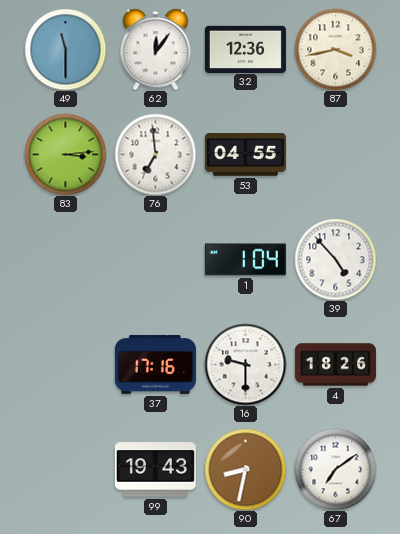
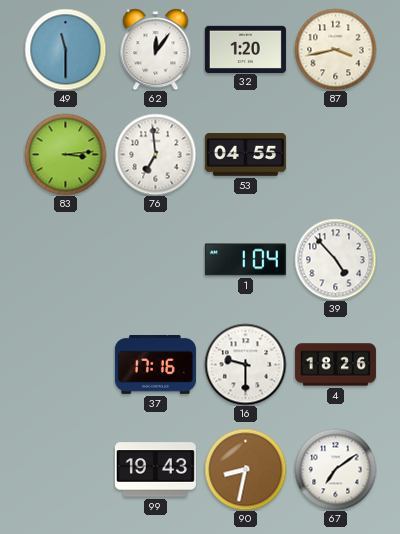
32: 12:36 -> 1:20
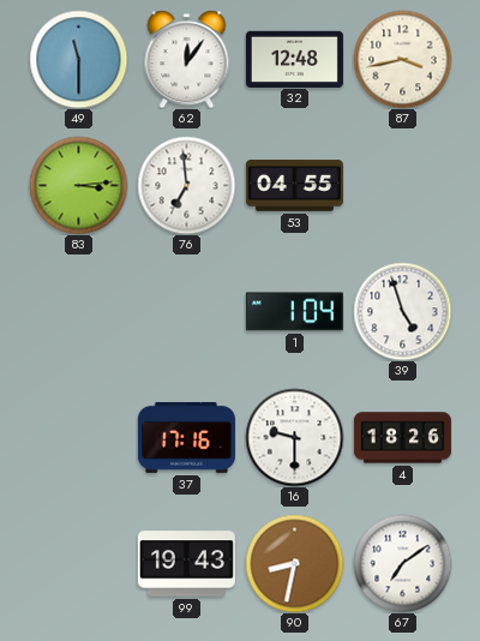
32: 1:20 -> 12:48
39: 4:53 -> 4:57
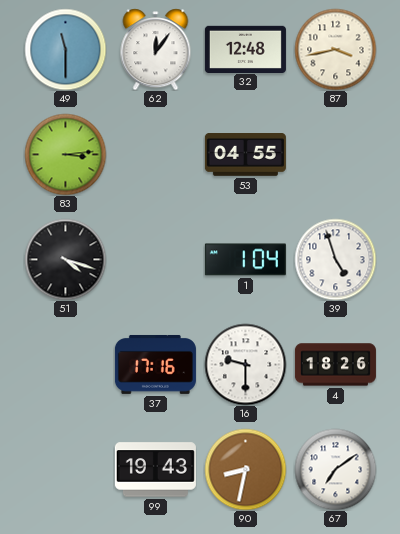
76: 6:59 -> none
51: none -> 4:18
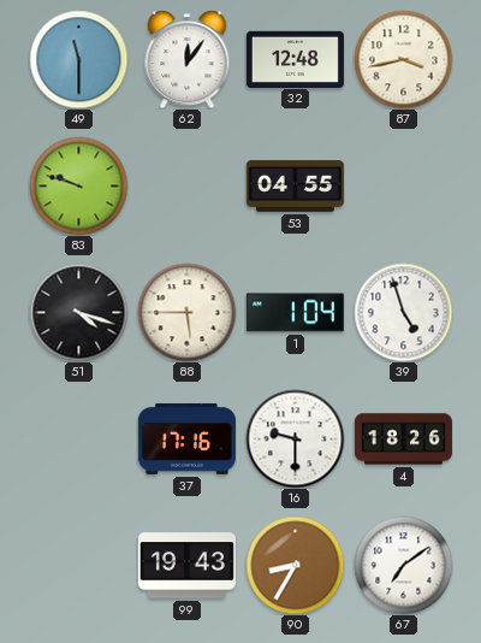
83: 3:14 -> 9:48
88: none -> 5:45
90: 8:32 -> 8:35
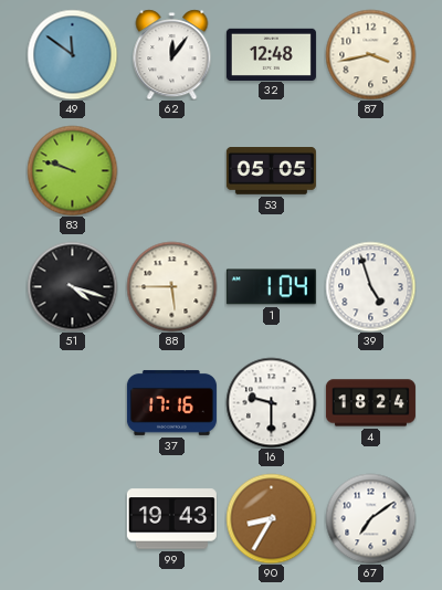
49: 11:30 -> 11:51
53: 04:55 -> 05:05
4: 18:26 -> 18:24
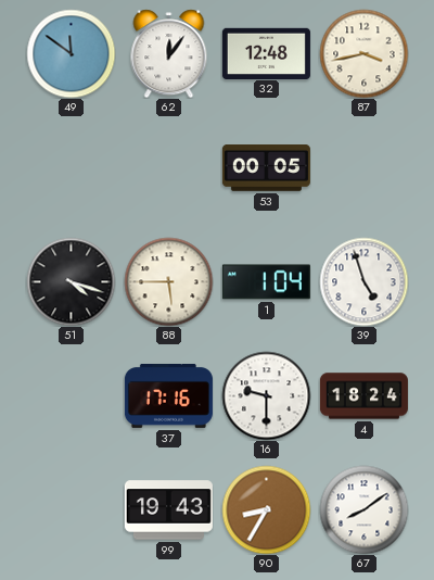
83: 9:48 -> none
53: 05:05 -> 00:05
67: 7:09 -> 8:09
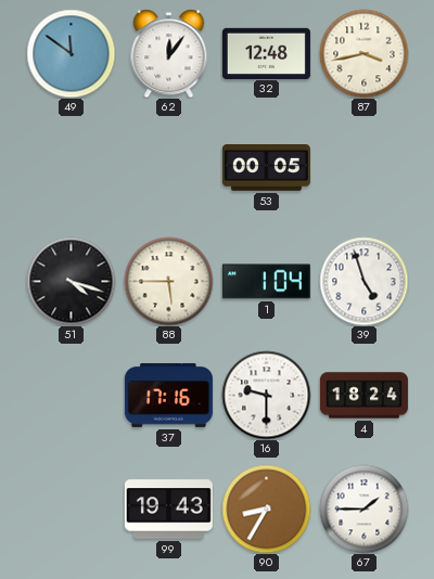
67: 8:09 -> 1:45
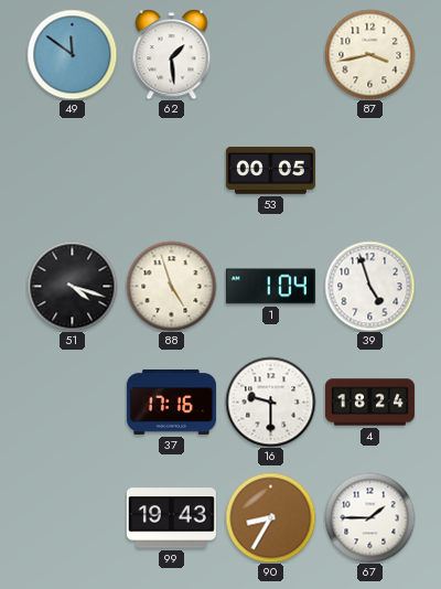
62: 12:06 -> 1:29
32: 12:48 -> none
88: 5:45 -> 4:57
